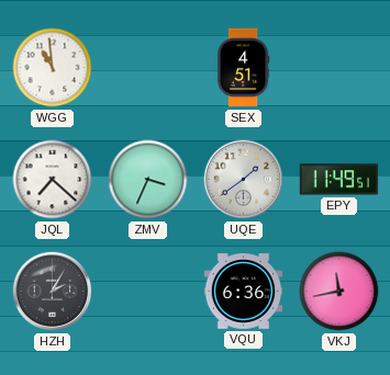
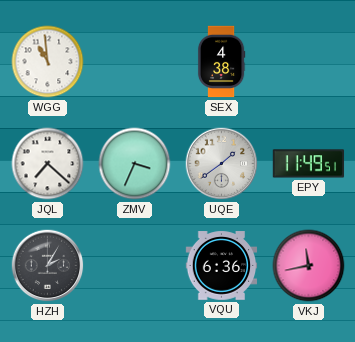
SEX: 4:51 -> 4:38
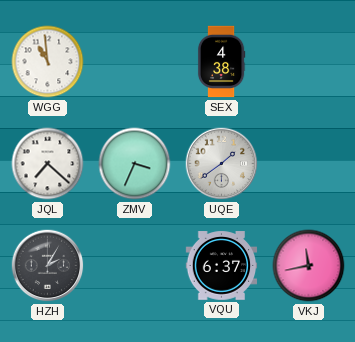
EPY: 11:49 -> none
VQU: 6:36 -> 6:37
